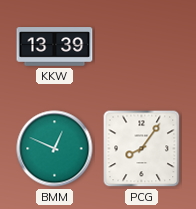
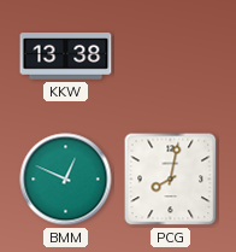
KKW: 13:39 -> 13:38
PCG: 8:06 -> 8:02
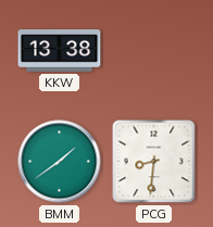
BMM: 12:49 -> 1:39
PCG: 8:02 -> 8:31
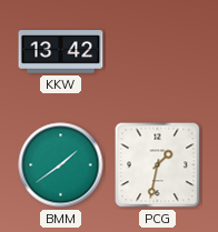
KKW: 13:38 -> 13:42
PCG: 8:31 -> 1:32
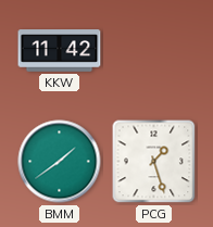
KKW: 13:42 -> 11:42
PCG: 1:32 -> 1:27
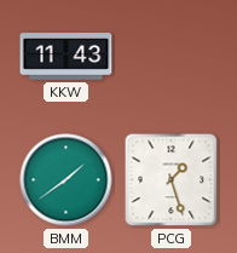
KKW: 11:42 -> 11:43
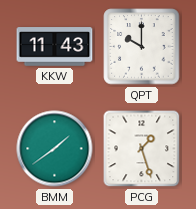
QPT: none -> 10:00
